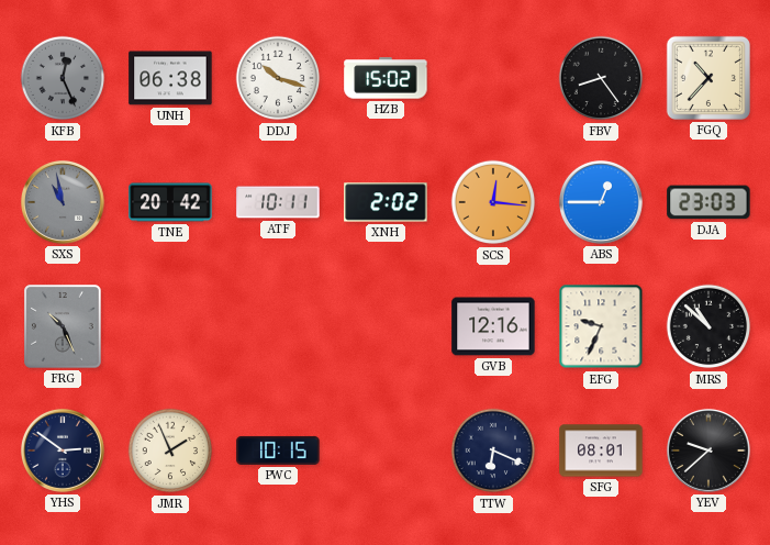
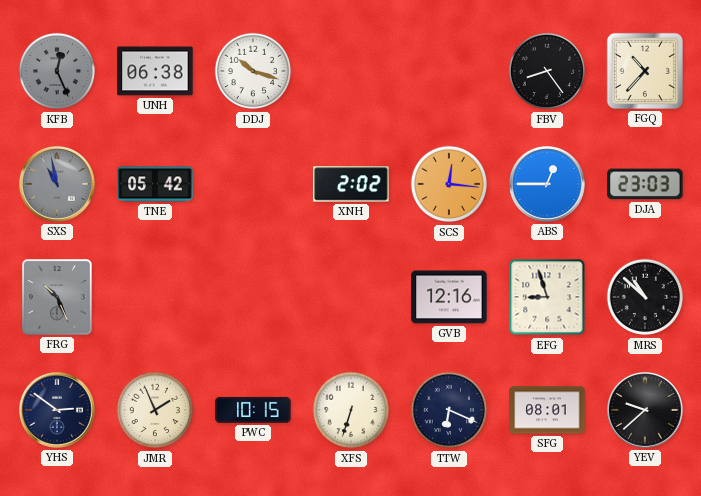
HZB: 15:02 -> none
TNE: 20:42 -> 05:42
ATF: 10:11 -> none
EFG: 9:34 -> 8:57
XFS: none -> 6:33
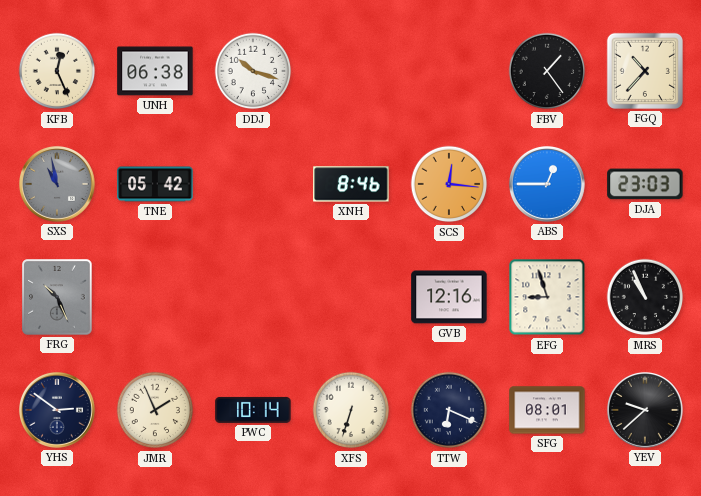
KFB dial: grey -> cream
FBV: 8:24 -> 1:24
XNH: 2:02 -> 8:46
MRS: 10:52 -> 10:56
PWC: 10:15 -> 10:14
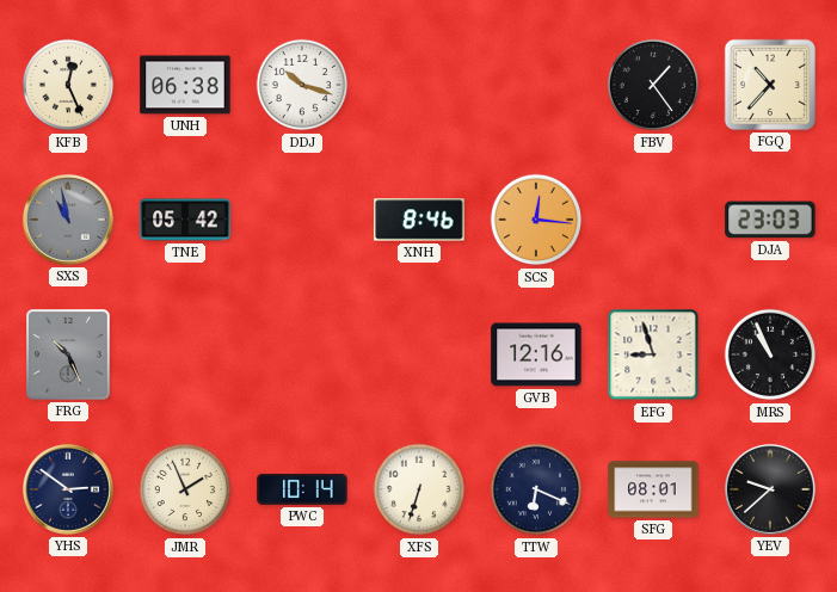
ABS: 12:45 -> none
